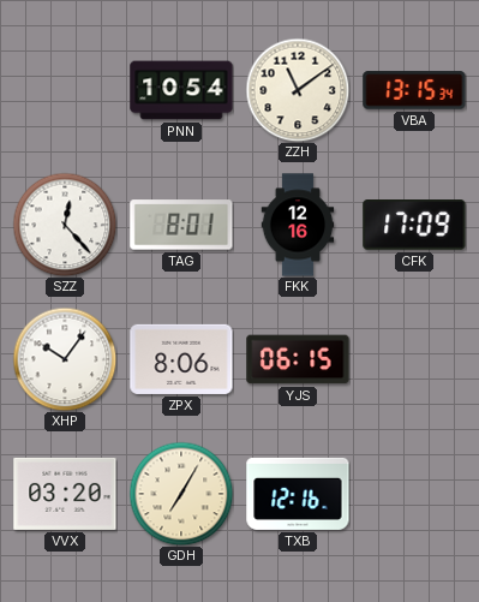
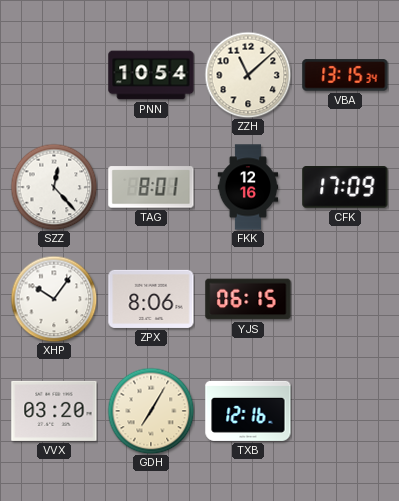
ZZH: 11:09 -> 11:08
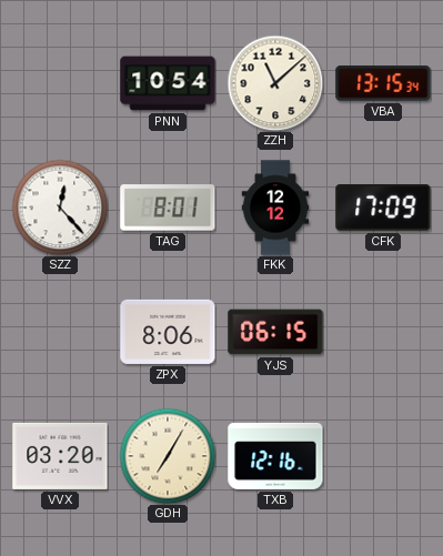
FKK: 12:16 -> 12:12
XHP: 10:06 -> none
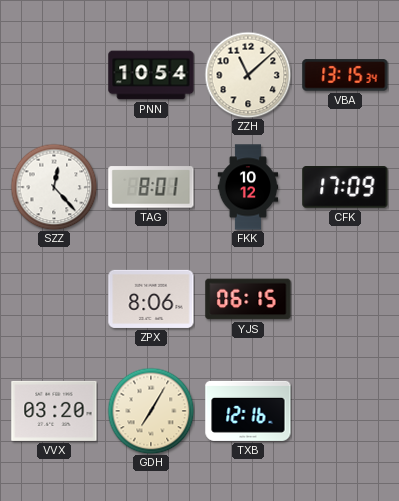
FKK: 12:12 -> 10:12
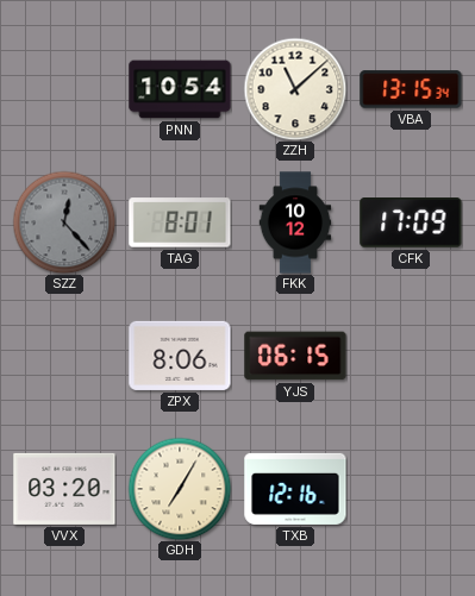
SZZ dial: white -> grey
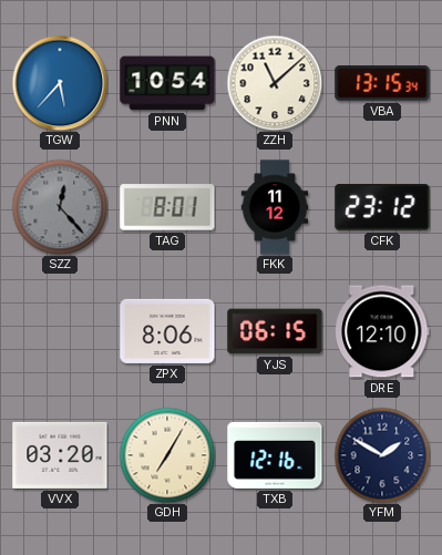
TGW: none -> 5:37
FKK: 10:12 -> 11:12
CFK: 17:09 -> 23:12
DRE: none -> 12:10
YFM: none -> 1:50
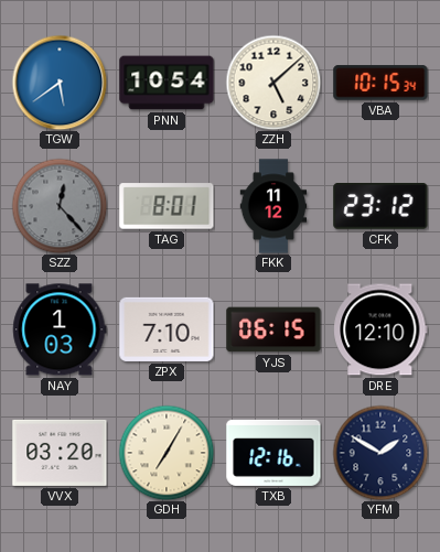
TGW: 5:37 -> 5:39
ZZH: 11:08 -> 5:08
VBA: 13:15 -> 10:15
NAY: none -> 1:03
ZPX: 8:06 -> 7:10
